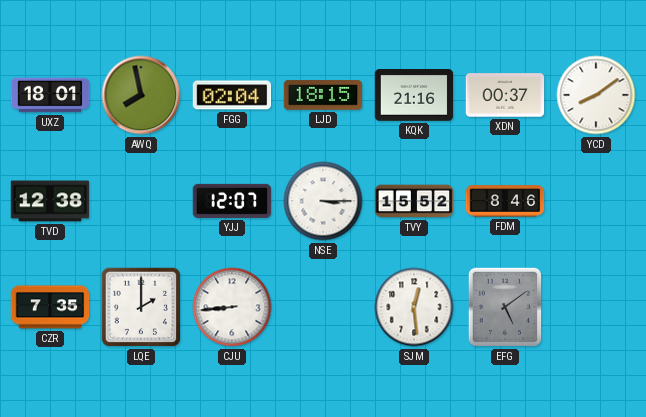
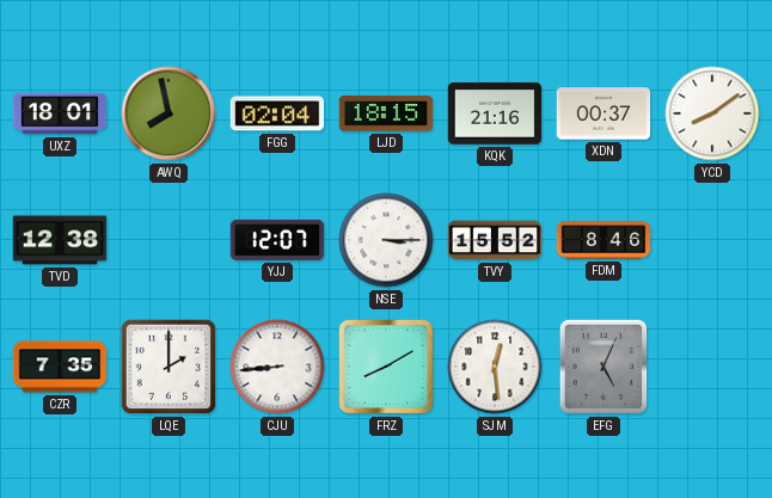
FRZ: none -> 8:10
EFG: 5:09 -> 5:04
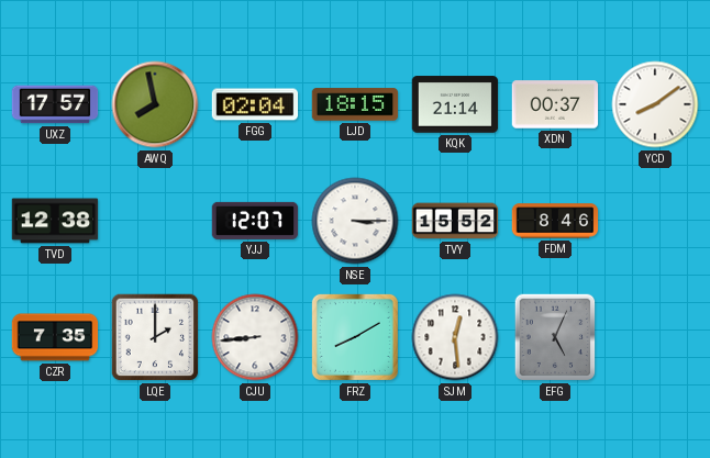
UXZ: 18:01 -> 17:57
KQK: 21:16 -> 21:14
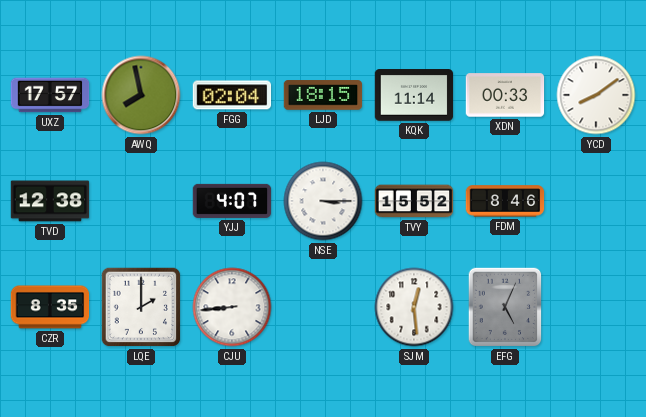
KQK: 21:14 -> 11:14
XDN: 00:37 -> 00:33
YJJ: 12:07 -> 4:07
CZR: 7:35 -> 8:35
FRZ: 8:10 -> none
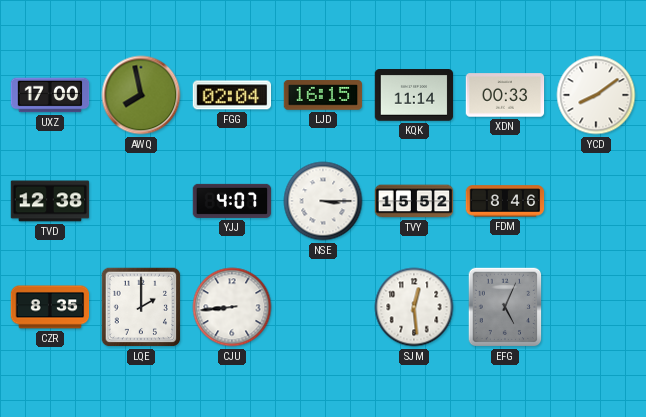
UXZ: 17:57 -> 17:00
LJD: 18:15 -> 16:15
